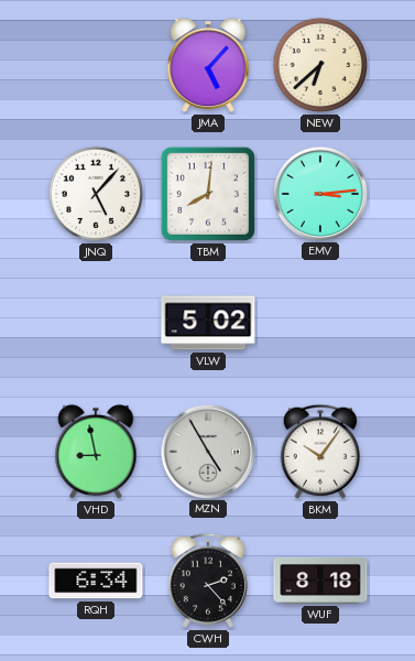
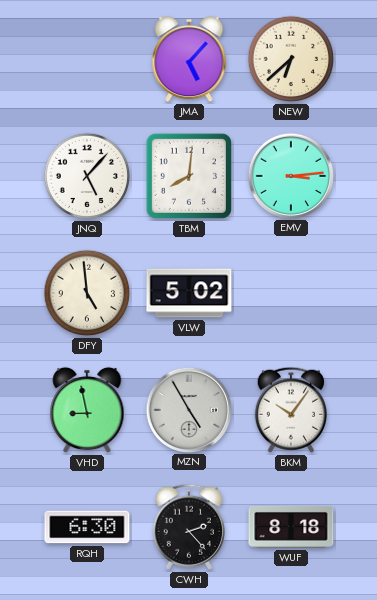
DFY: none -> 4:59
RQH: 6:34 -> 6:30
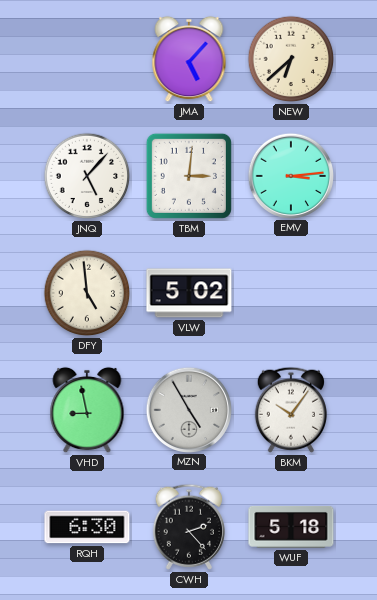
TBM: 8:01 -> 3:01
WUF: 8:18 -> 5:18
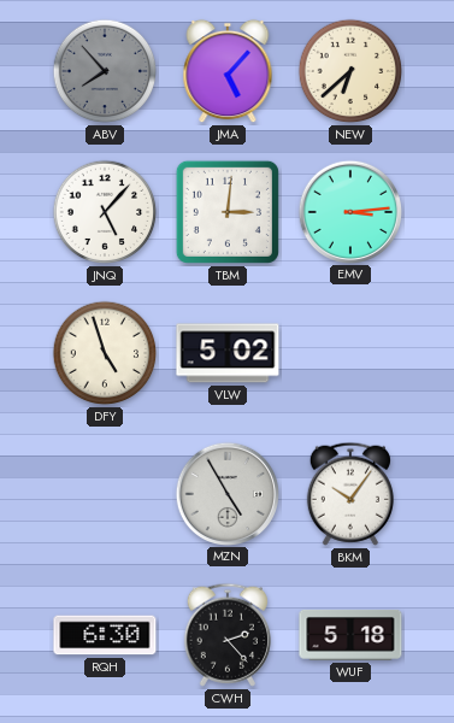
ABV: none -> 7:53
DFY: 4:59 -> 4:57
VHD: 8:58 -> none
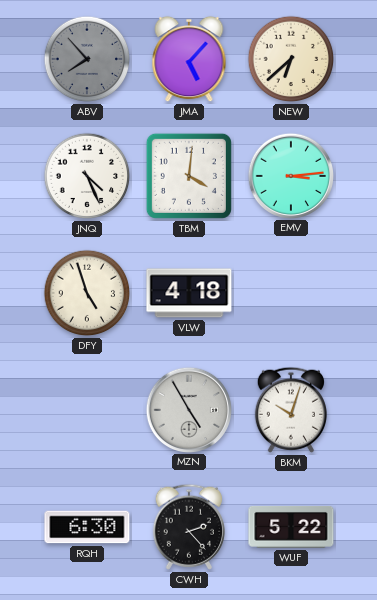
JNQ: 5:07 -> 4:26
TBM: 3:01 -> 4:01
VLW: 5:02 -> 4:18
BKM: 10:06 -> 10:03
WUF: 5:18 -> 5:22
